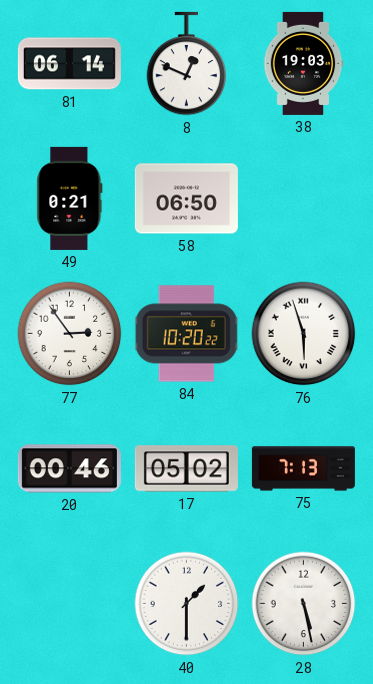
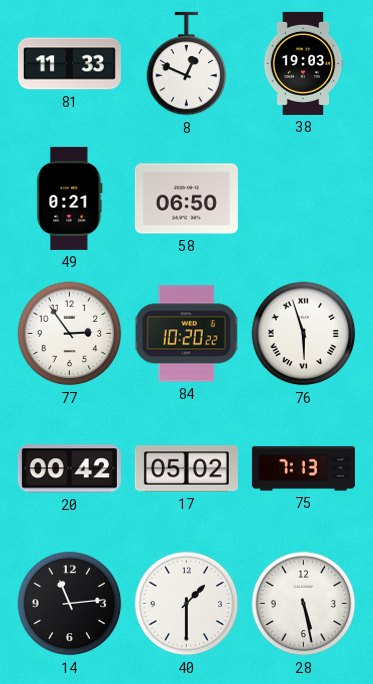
81: 06:14 -> 11:33
20: 00:46 -> 00:42
14: none -> 11:14
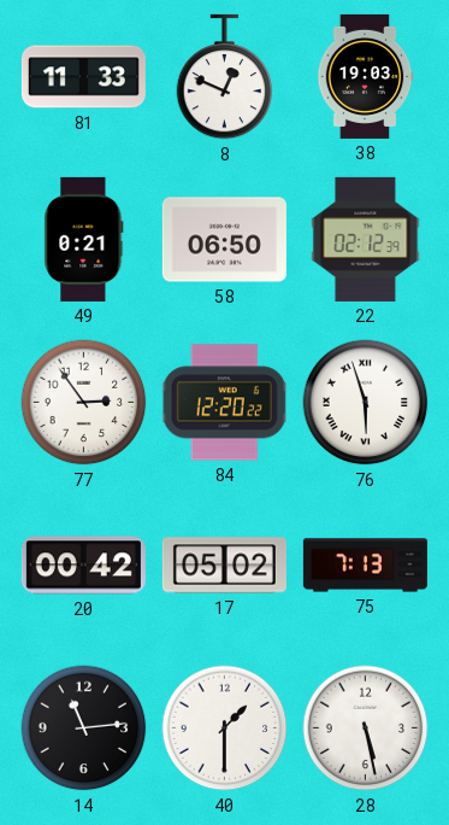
22: none -> 02:12
84: 10:20 -> 12:20
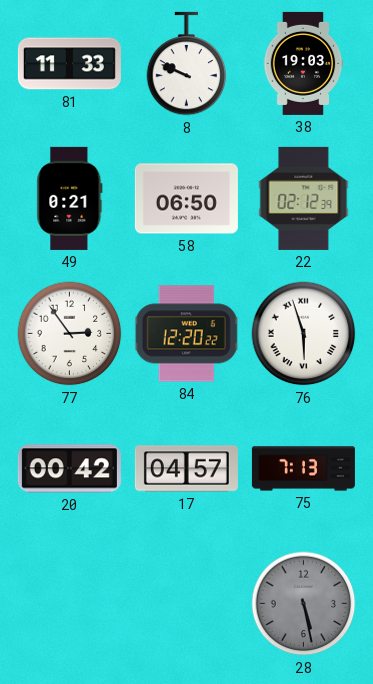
8: 12:49 -> 9:49
17: 05:02 -> 04:57
14: 11:14 -> none
40: 1:30 -> none
28 dial: white -> grey
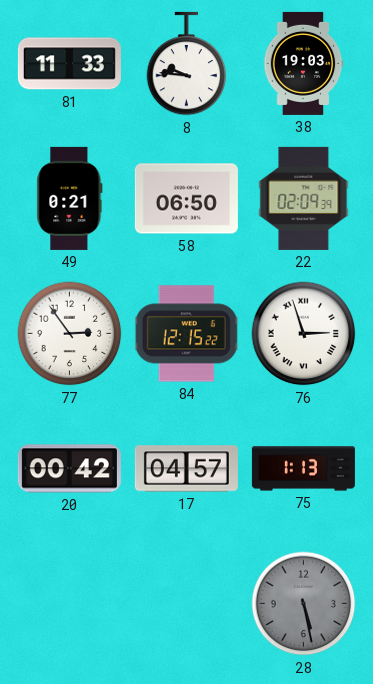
8: 9:49 -> 9:46
22: 02:12 -> 02:09
84: 12:20 -> 12:15
76: 5:57 -> 2:57
75: 7:13 -> 1:13
